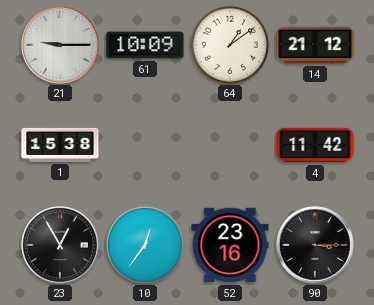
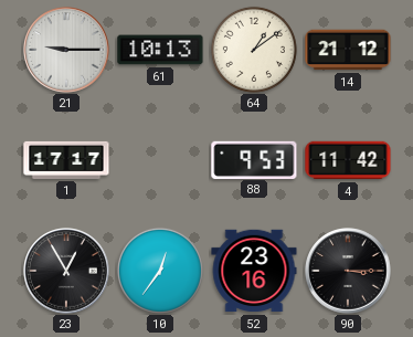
61: 10:09 -> 10:13
1: 15:38 -> 17:17
88: none -> 9:53
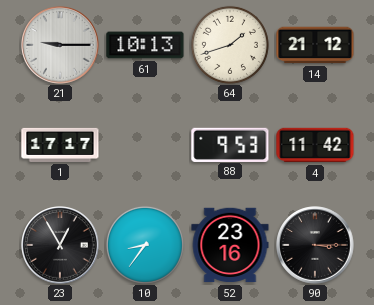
64: 1:09 -> 1:42
10: 12:36 -> 8:36
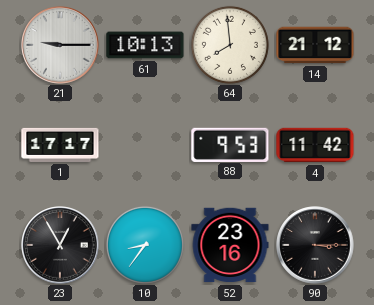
64: 1:42 -> 7:59
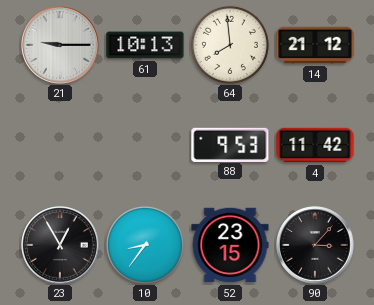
1: 17:17 -> none
52: 23:16 -> 23:15
90: 3:15 -> 3:07
